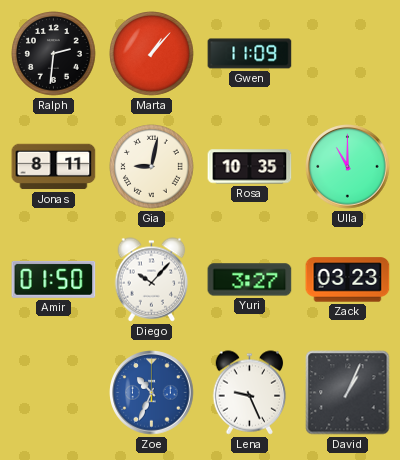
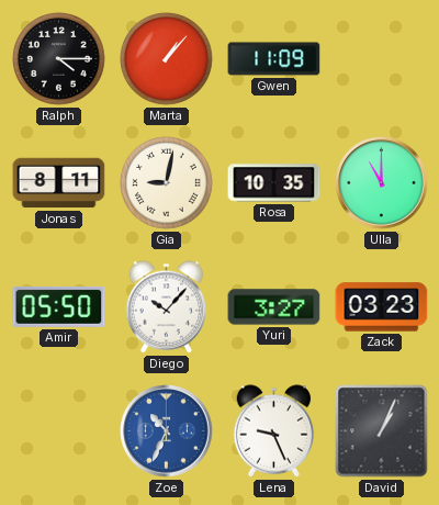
Ralph: 2:31 -> 4:15
Amir: 01:50 -> 05:50
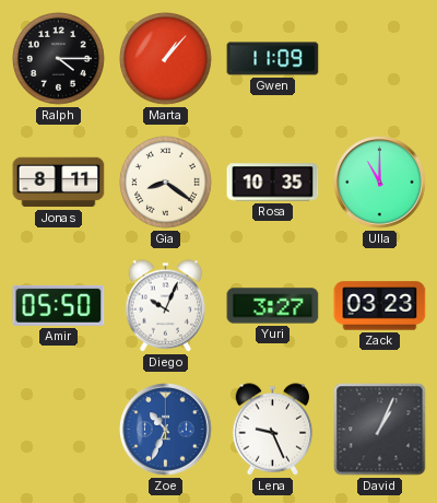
Gia: 9:02 -> 8:21
Diego: 10:07 -> 10:04
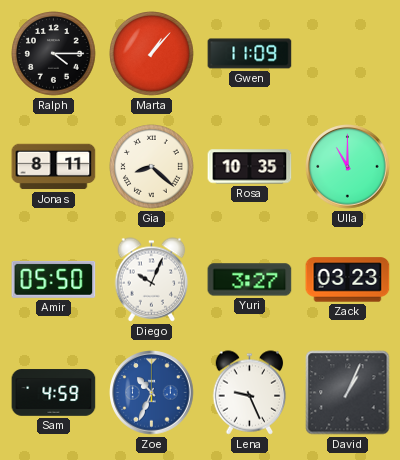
Gia: 8:21 -> 8:22
Sam: none -> 4:59
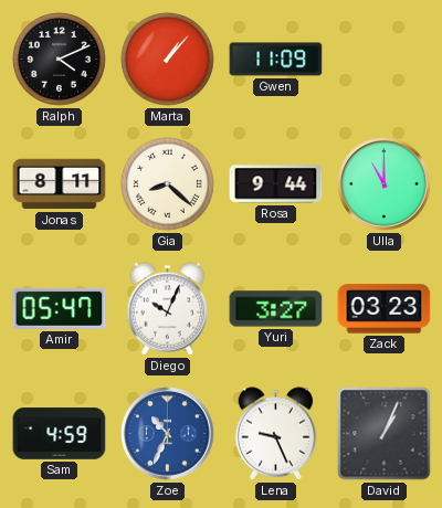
Ralph: 4:15 -> 4:11
Rosa: 10:35 -> 9:44
Amir: 05:50 -> 05:47
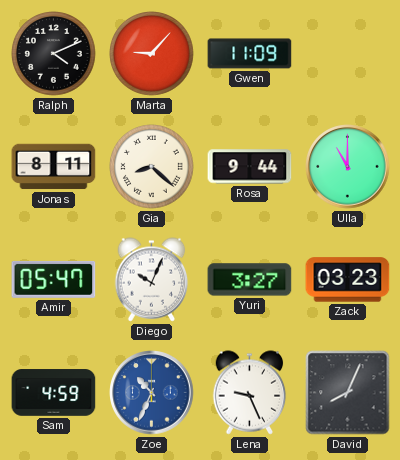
Marta: 1:07 -> 9:07
David: 1:04 -> 8:04
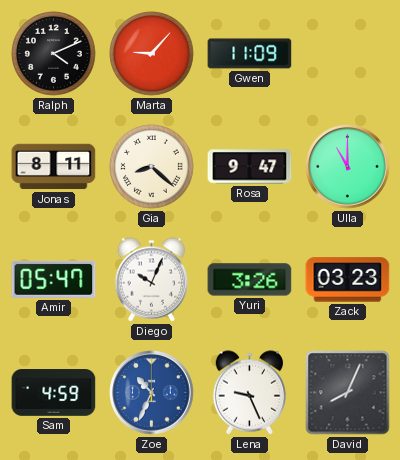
Rosa: 9:44 -> 9:47
Yuri: 3:27 -> 3:26
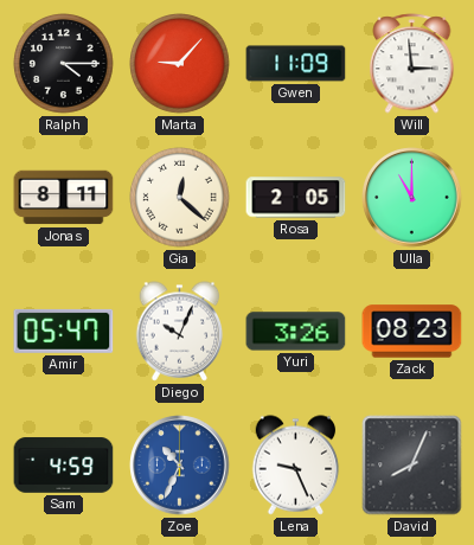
Ralph: 4:11 -> 4:15
Will: none -> 2:59
Gia: 8:22 -> 12:22
Rosa: 9:47 -> 2:05
Zack: 03:23 -> 08:23
